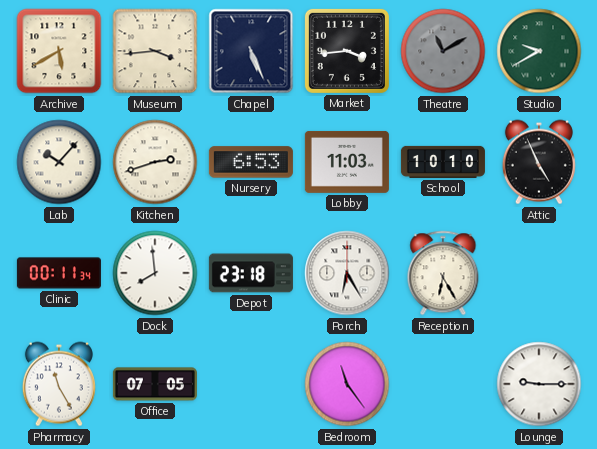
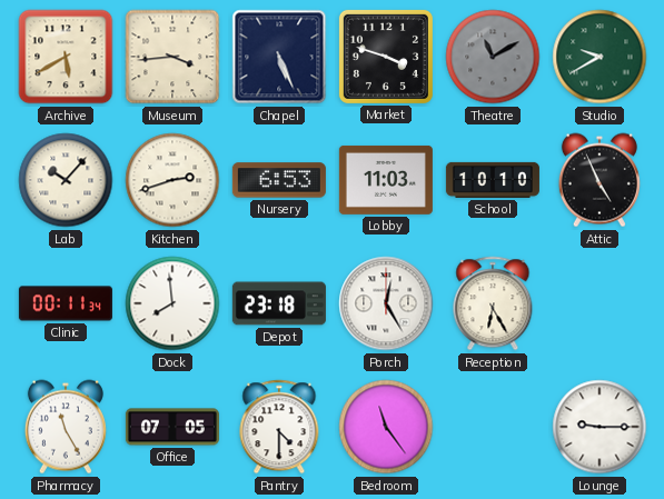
Market: 3:44 -> 3:48
Porch: 6:25 -> 12:25
Pantry: none -> 4:30
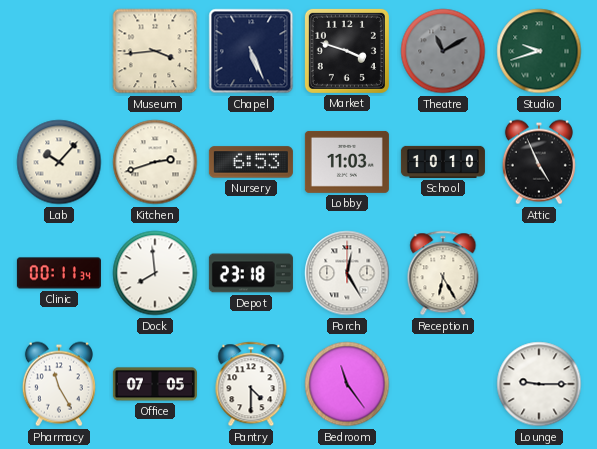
Archive: 5:40 -> none
Studio: 9:40 -> 9:42
